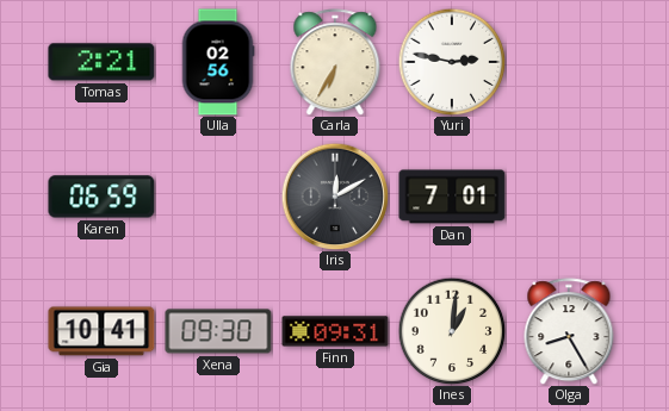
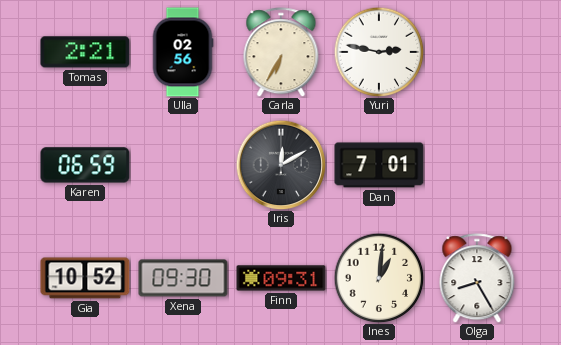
Gia: 10:41 -> 10:52
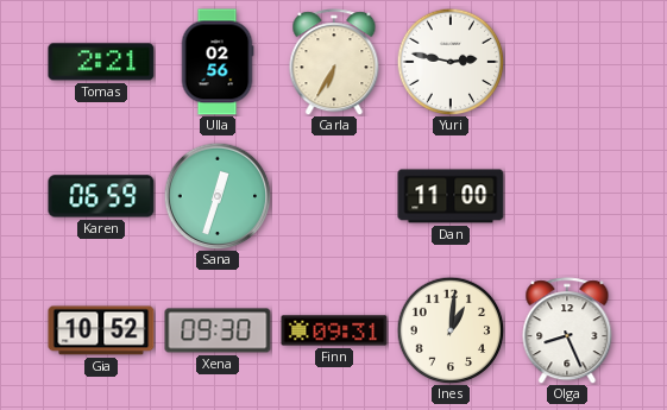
Sana: none -> 12:33
Iris: 12:10 -> none
Dan: 7:01 -> 11:00
Olga: 8:25 -> 8:26
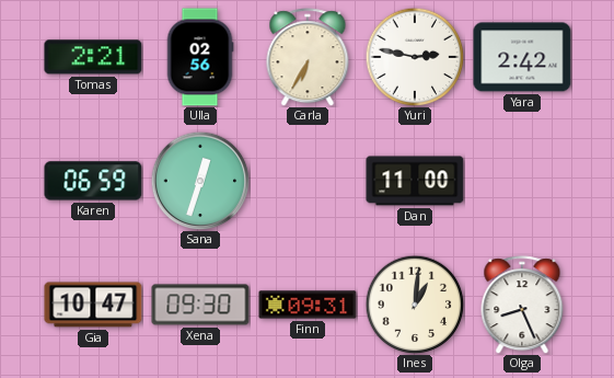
Yara: none -> 2:42
Gia: 10:52 -> 10:47
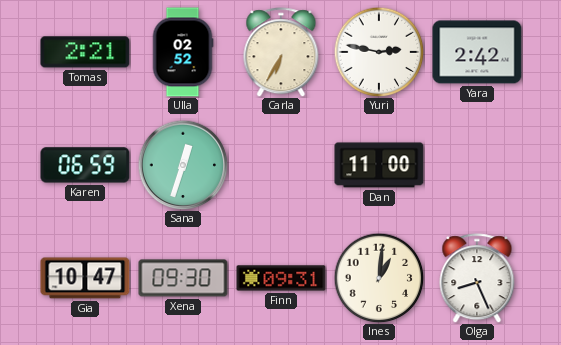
Ulla: 02:56 -> 02:52
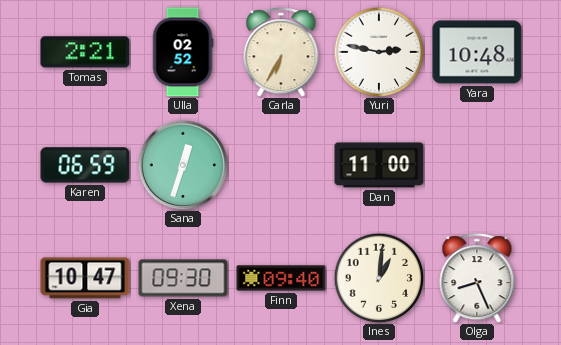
Yara: 2:42 -> 10:48
Finn: 09:31 -> 09:40
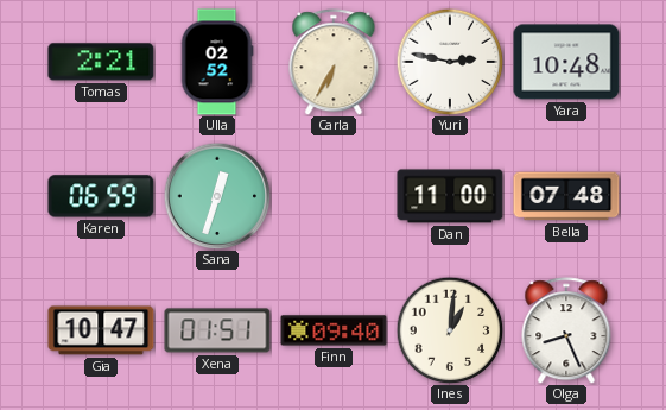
Bella: none -> 07:48
Xena: 09:30 -> 01:51
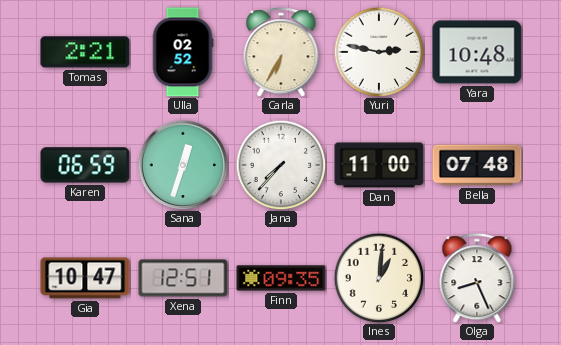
Jana: none -> 7:37
Xena: 01:51 -> 12:51
Finn: 09:40 -> 09:35
